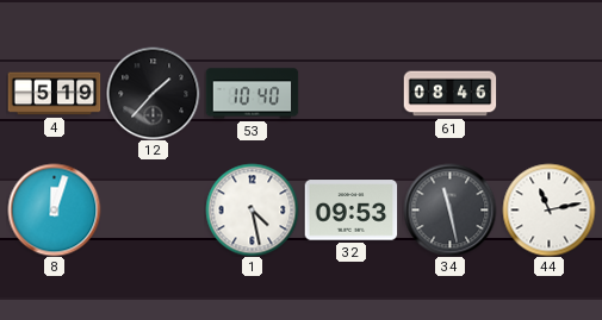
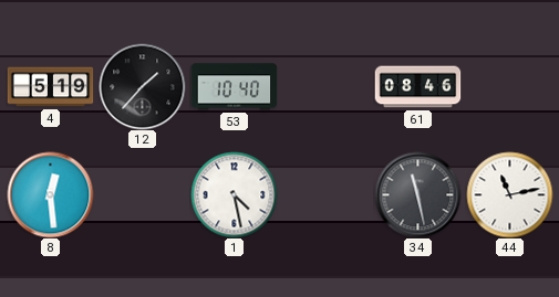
8: 12:03 -> 12:29
32: 09:53 -> none
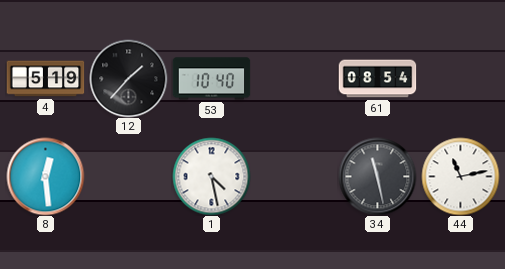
61: 08:46 -> 08:54
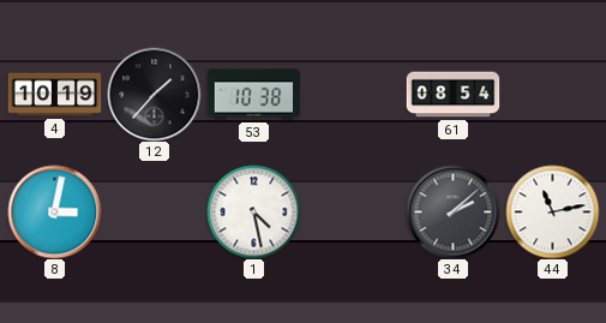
4: 5:19 -> 10:19
53: 10:40 -> 10:38
8: 12:29 -> 3:02
34: 11:28 -> 2:08
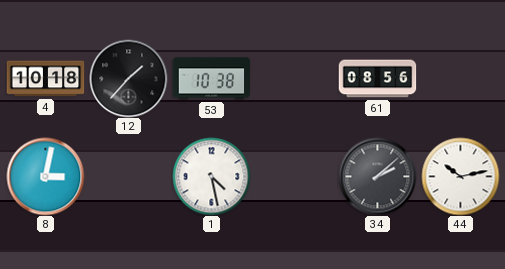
4: 10:19 -> 10:18
61: 08:54 -> 08:56
44: 11:13 -> 10:13
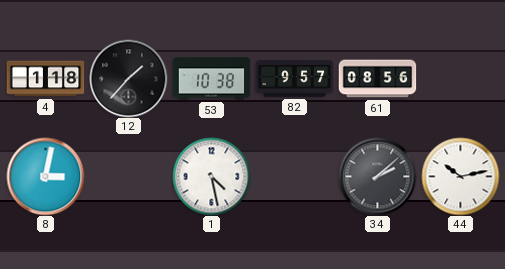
4: 10:18 -> 1:18
82: none -> 9:57
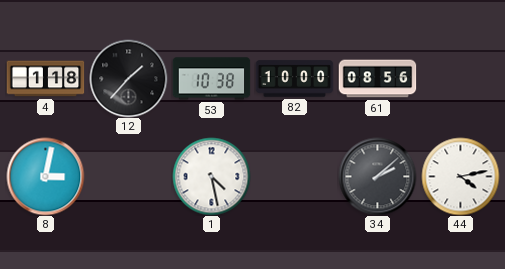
82: 9:57 -> 10:00
44: 10:13 -> 4:13
